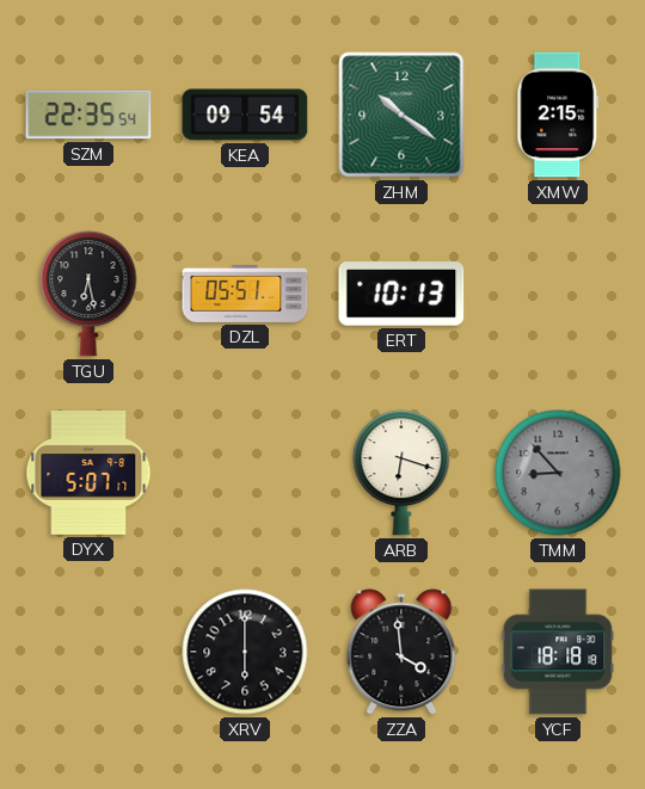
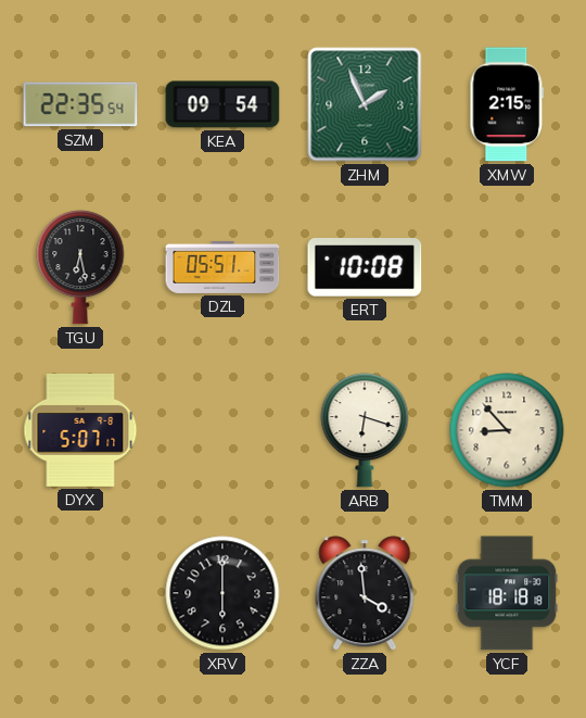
ZHM: 10:21 -> 1:56
ERT: 10:13 -> 10:08
TMM dial: grey -> cream
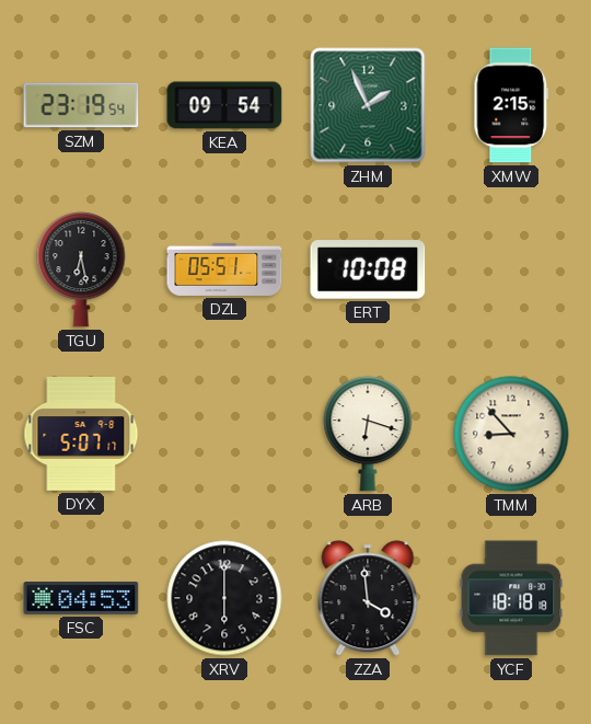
SZM: 22:35 -> 23:19
FSC: none -> 04:53
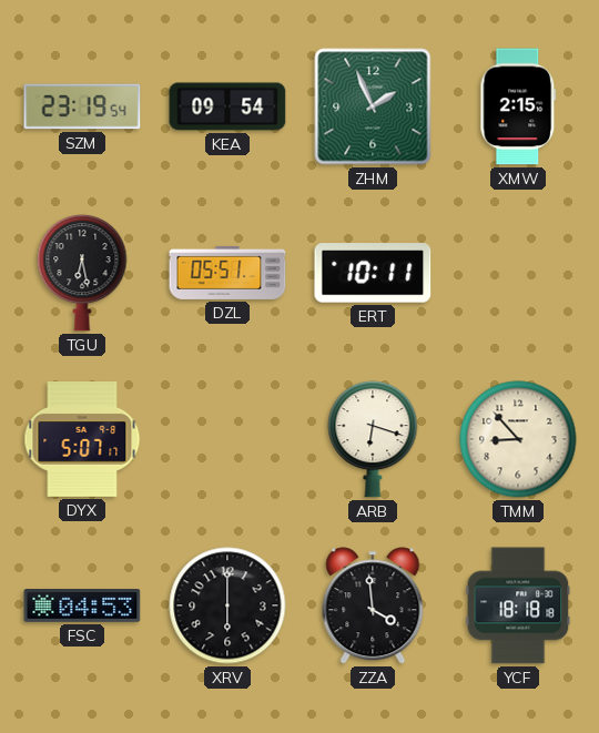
ERT: 10:08 -> 10:11
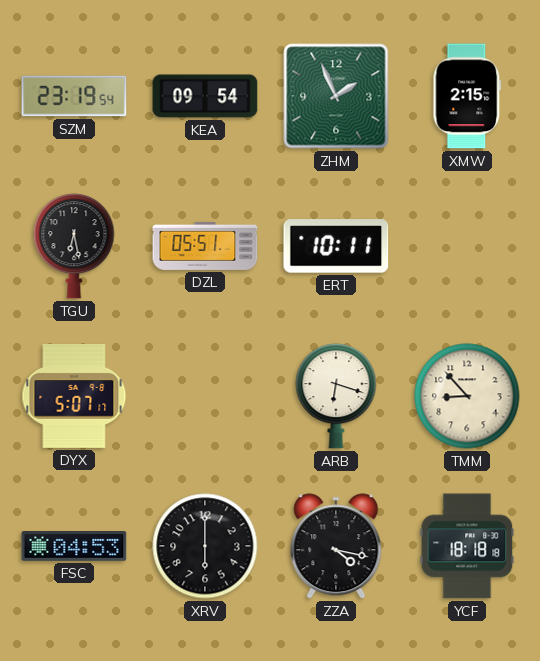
ZZA: 3:59 -> 4:17
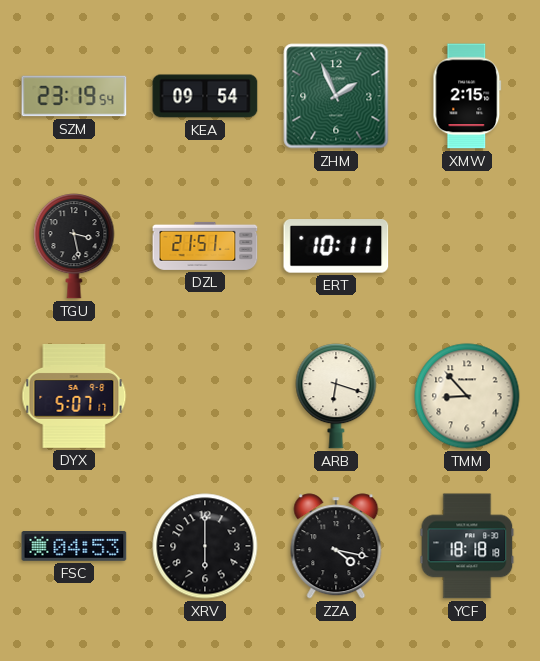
TGU: 6:28 -> 3:28
DZL: 05:51 -> 21:51
